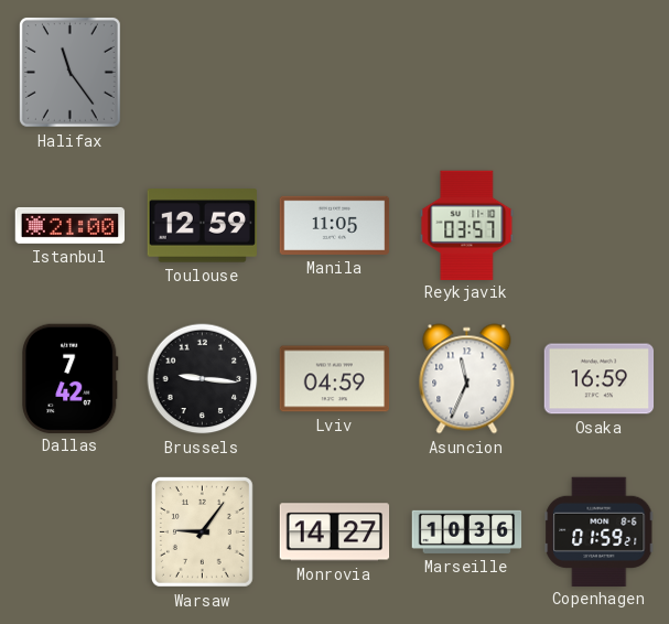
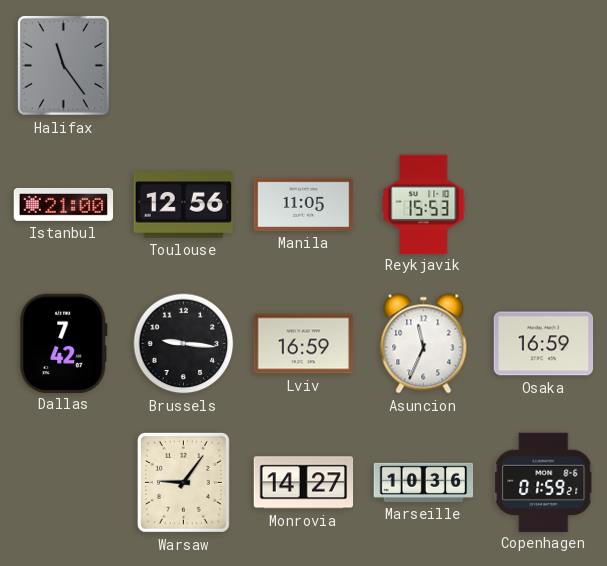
Toulouse: 12:59 -> 12:56
Reykjavik: 03:57 -> 15:53
Lviv: 04:59 -> 16:59
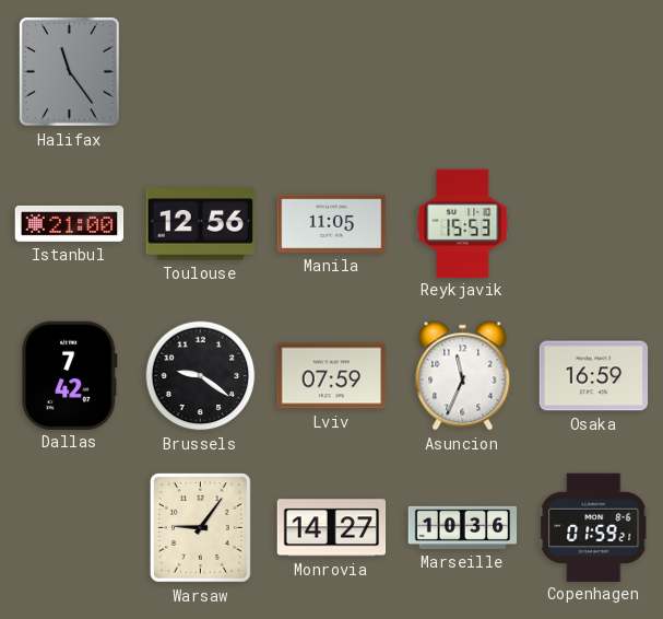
Brussels: 9:16 -> 9:21
Lviv: 16:59 -> 07:59
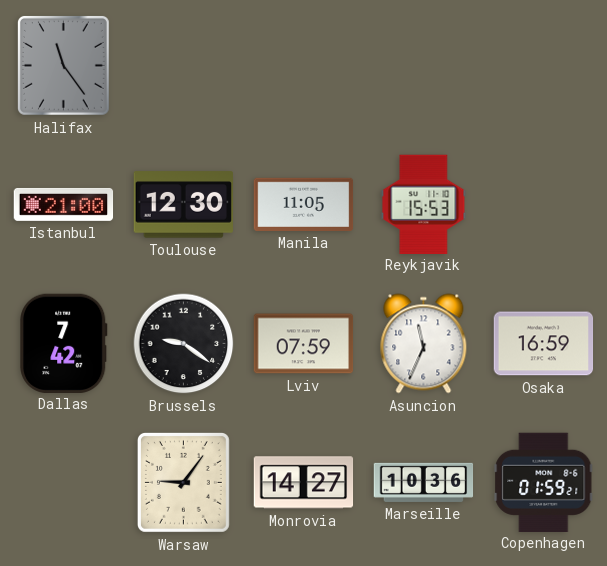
Toulouse: 12:56 -> 12:30
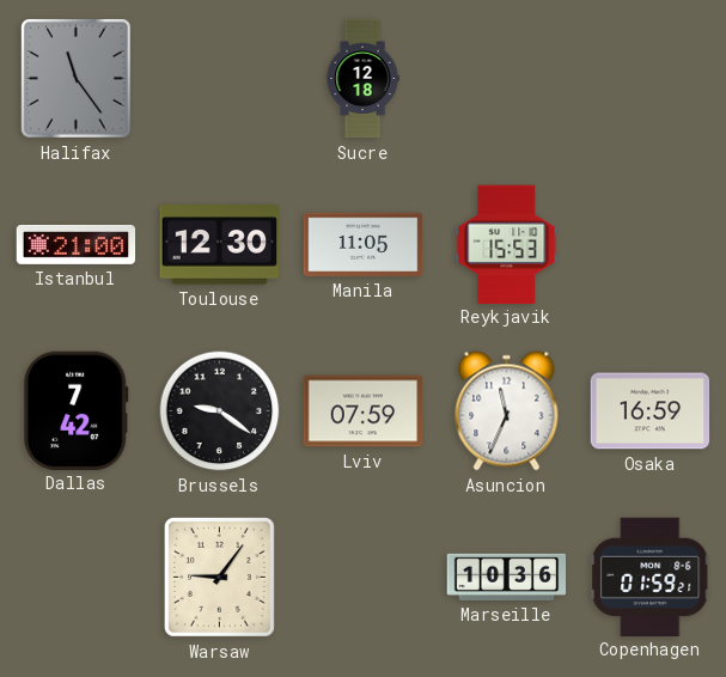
Sucre: none -> 12:18
Monrovia: 14:27 -> none
